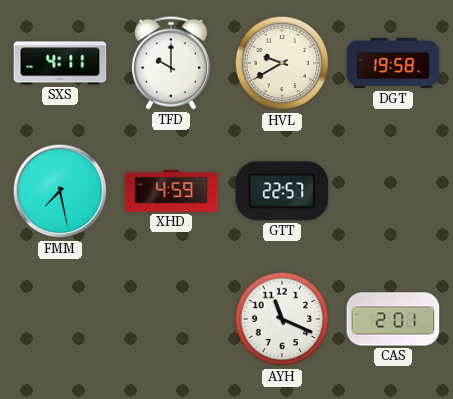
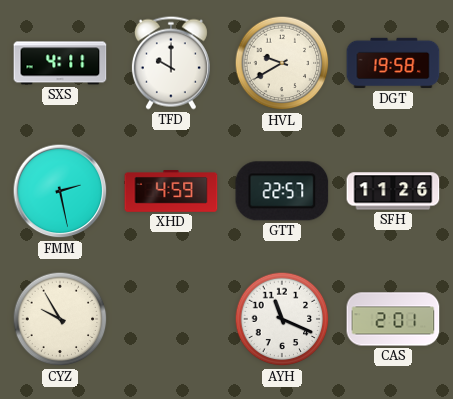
FMM: 7:28 -> 2:28
SFH: none -> 11:26
CYZ: none -> 9:55
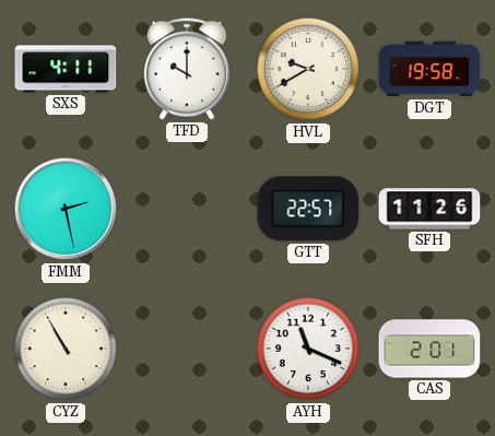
XHD: 4:59 -> none
CYZ: 9:55 -> 10:55
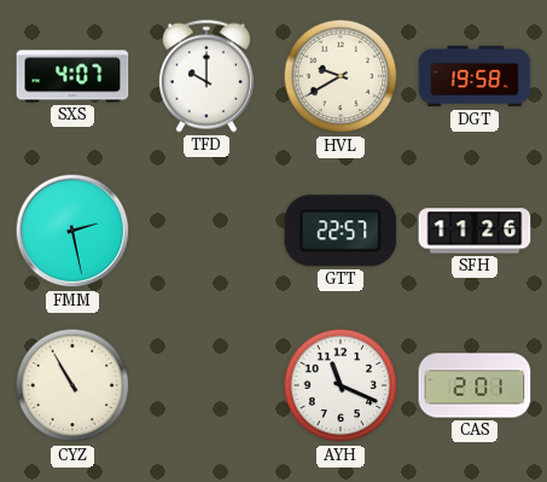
SXS: 4:11 -> 4:07
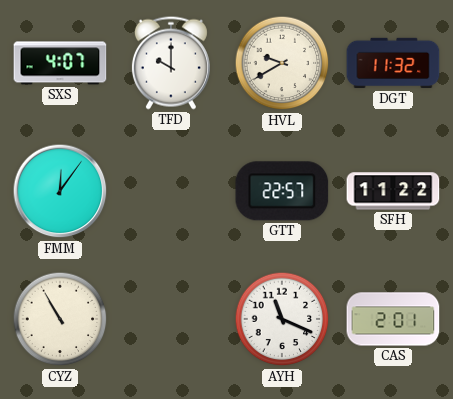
DGT: 19:58 -> 11:32
FMM: 2:28 -> 12:06
SFH: 11:26 -> 11:22
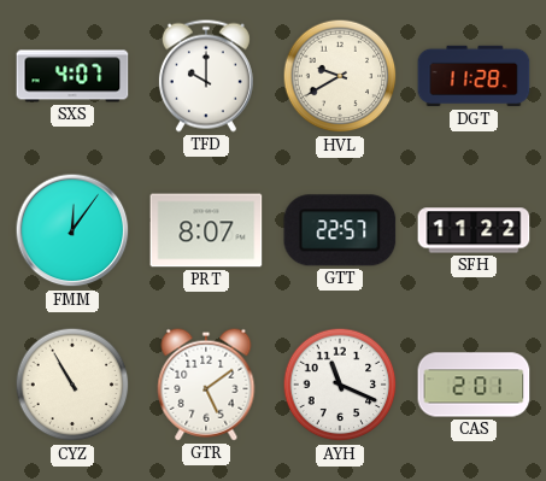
DGT: 11:32 -> 11:28
PRT: none -> 8:07
GTR: none -> 5:09
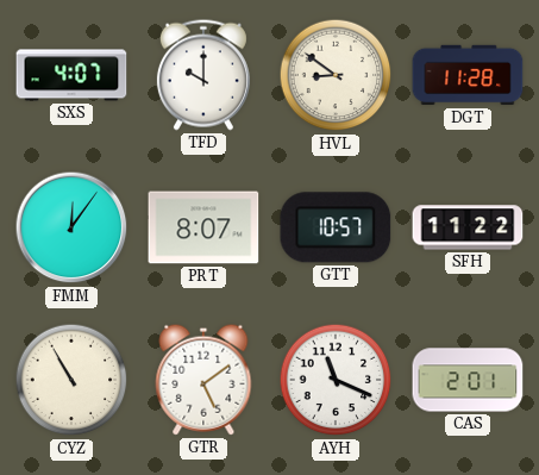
HVL: 9:40 -> 8:51
GTT: 22:57 -> 10:57
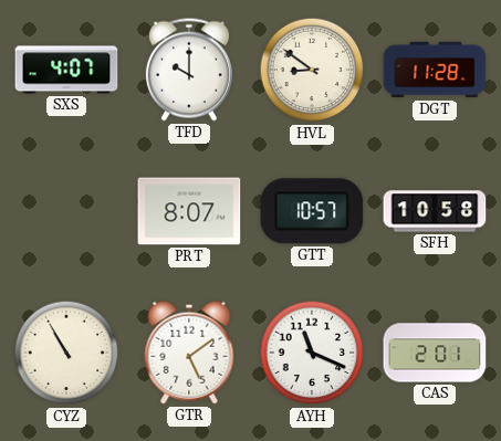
FMM: 12:06 -> none
SFH: 11:22 -> 10:58
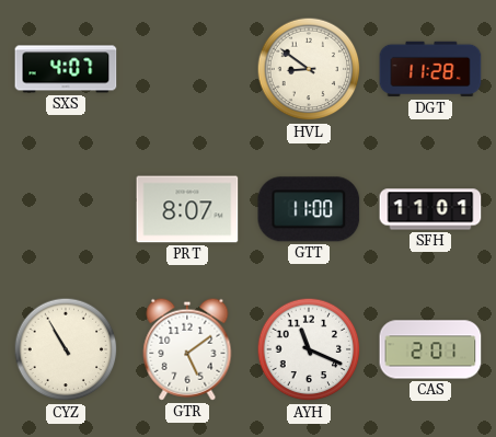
TFD: 10:00 -> none
GTT: 10:57 -> 11:00
SFH: 10:58 -> 11:01
